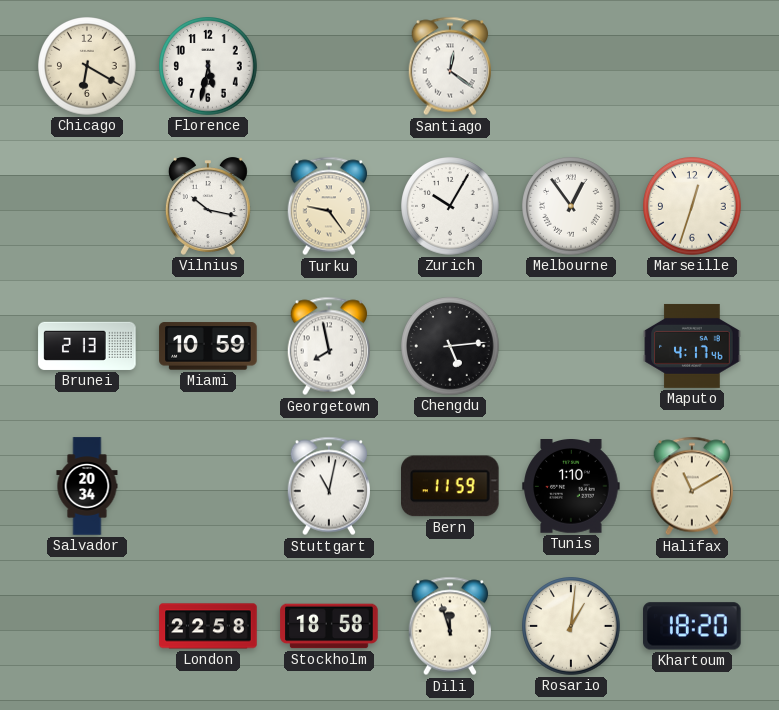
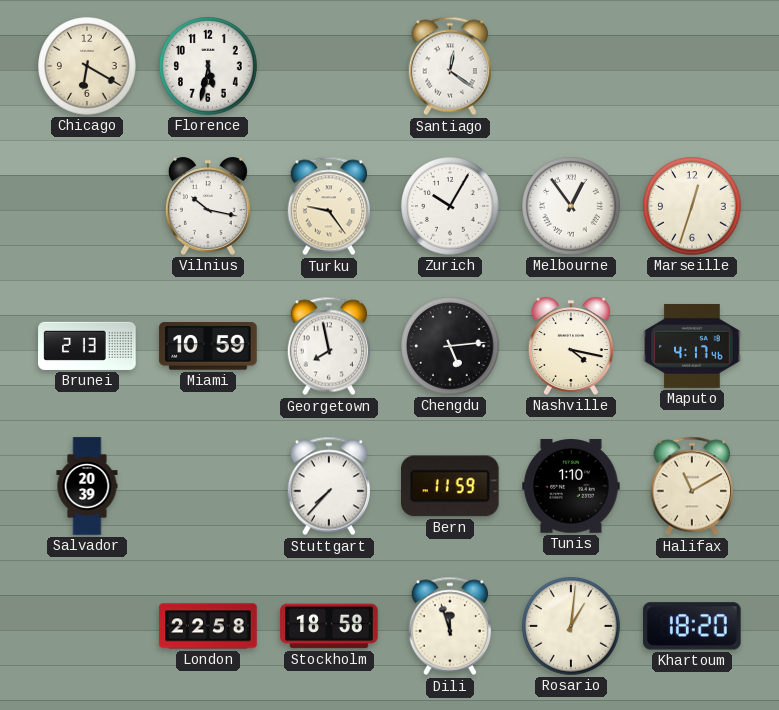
Nashville: none -> 4:17
Salvador: 20:34 -> 20:39
Stuttgart: 11:02 -> 7:37
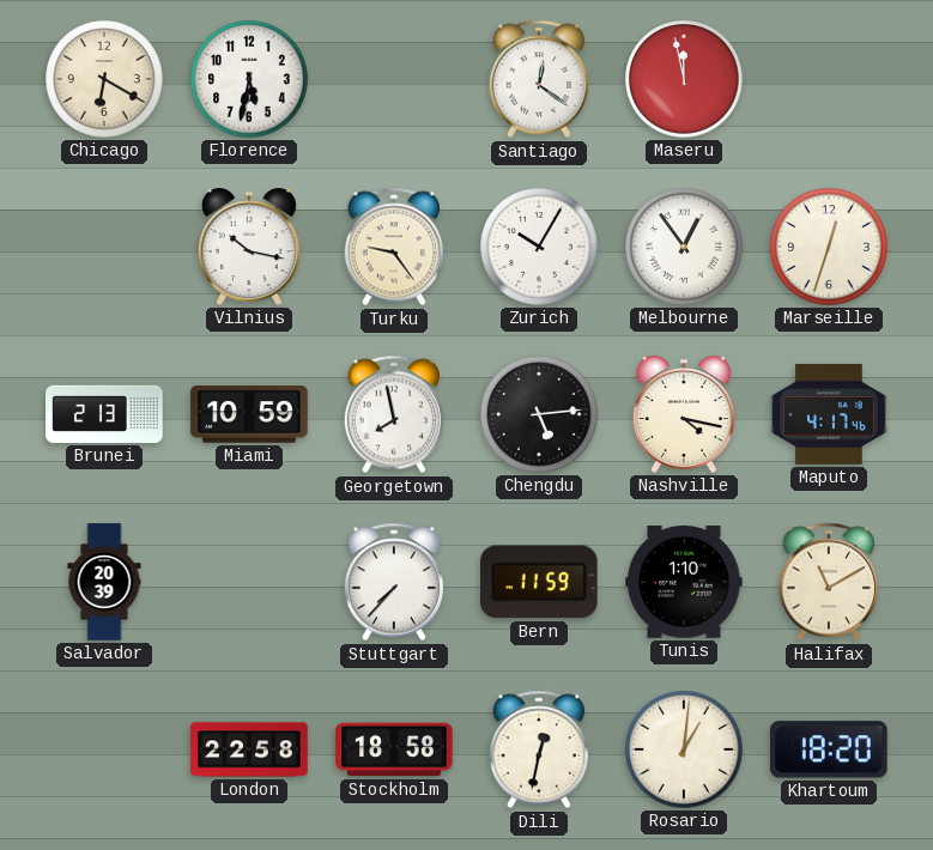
Maseru: none -> 11:58
Dili: 11:57 -> 12:32
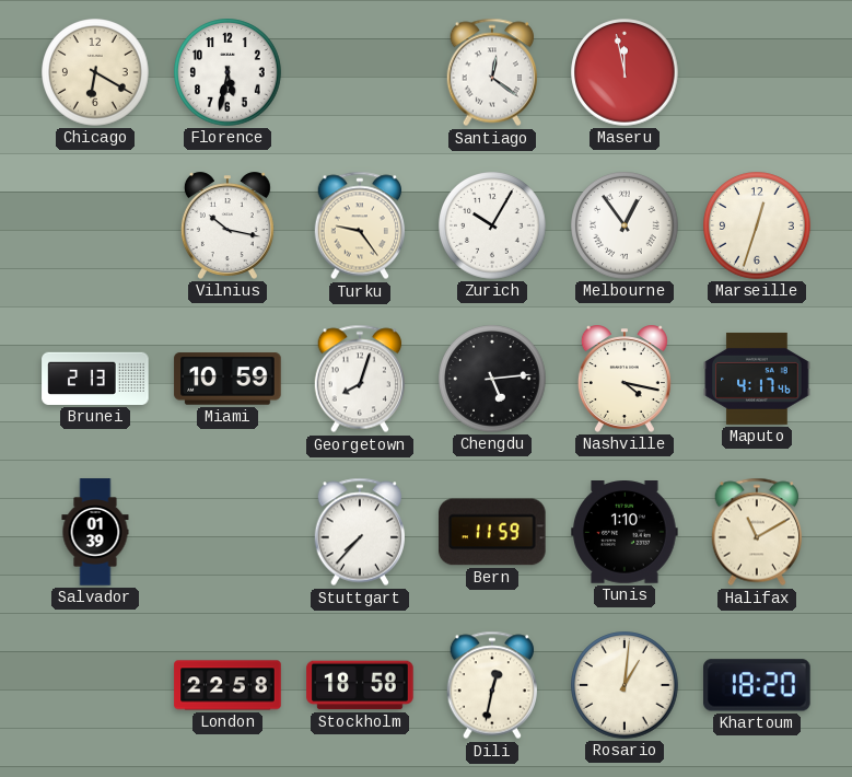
Georgetown: 7:58 -> 8:03
Salvador: 20:39 -> 01:39
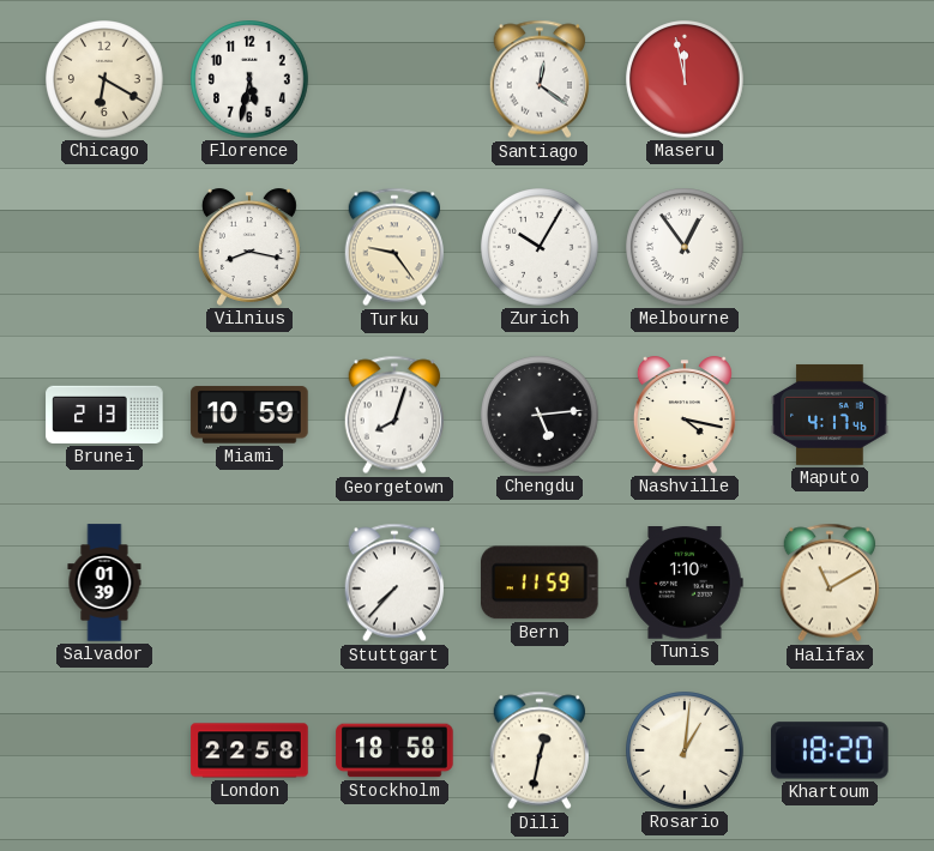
Vilnius: 10:17 -> 8:17
Marseille: 12:33 -> none
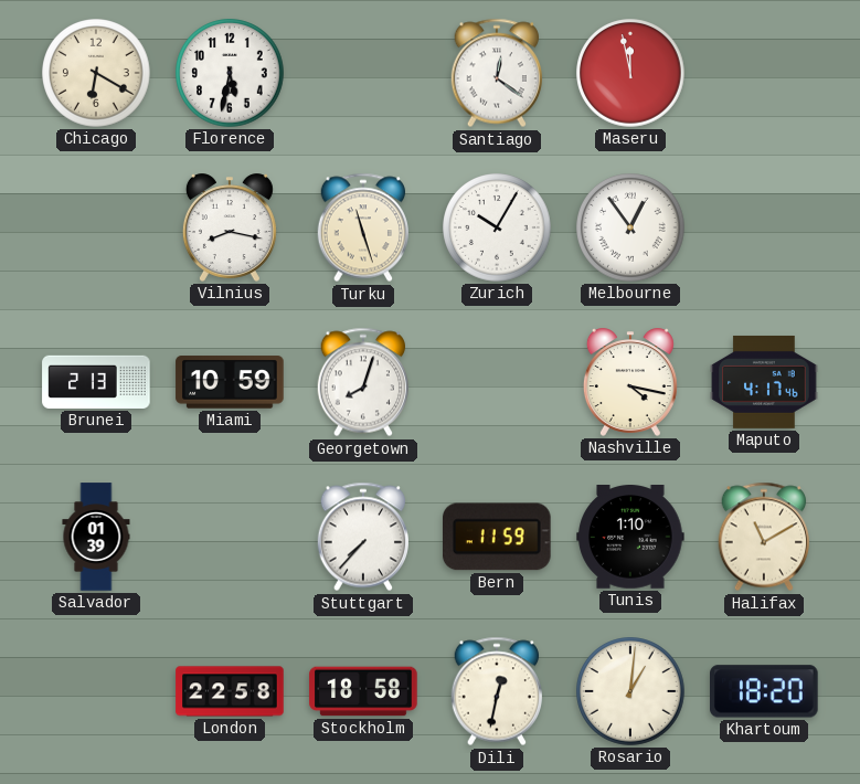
Turku: 9:24 -> 11:27
Chengdu: 5:14 -> none
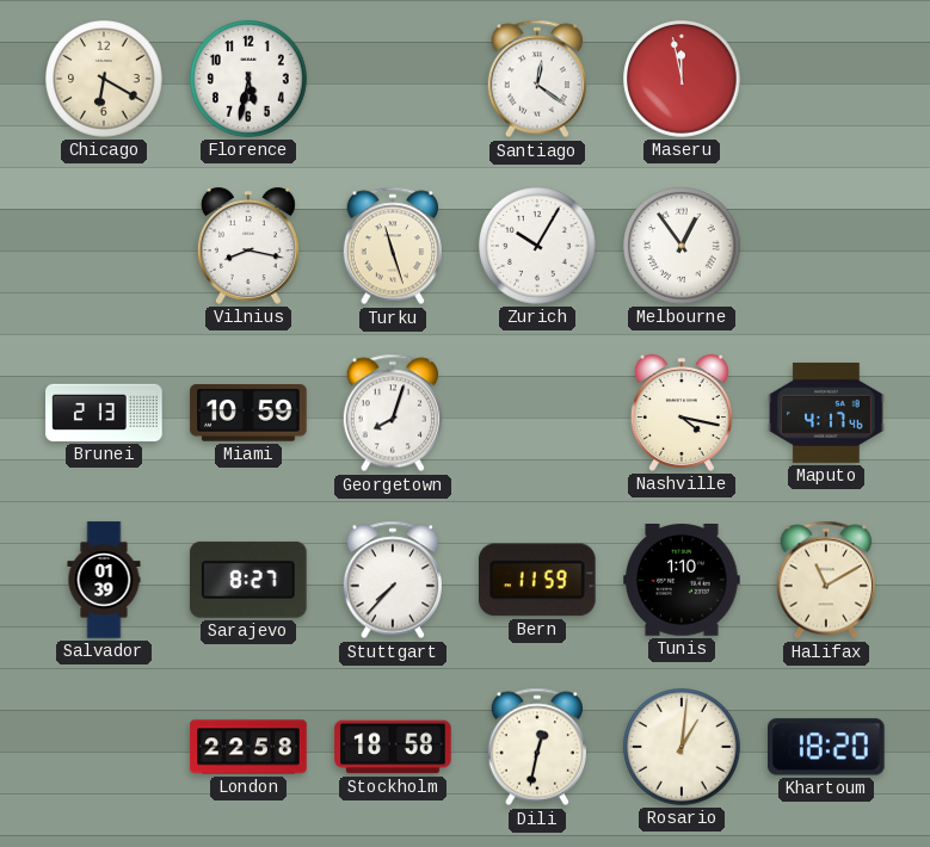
Sarajevo: none -> 8:27
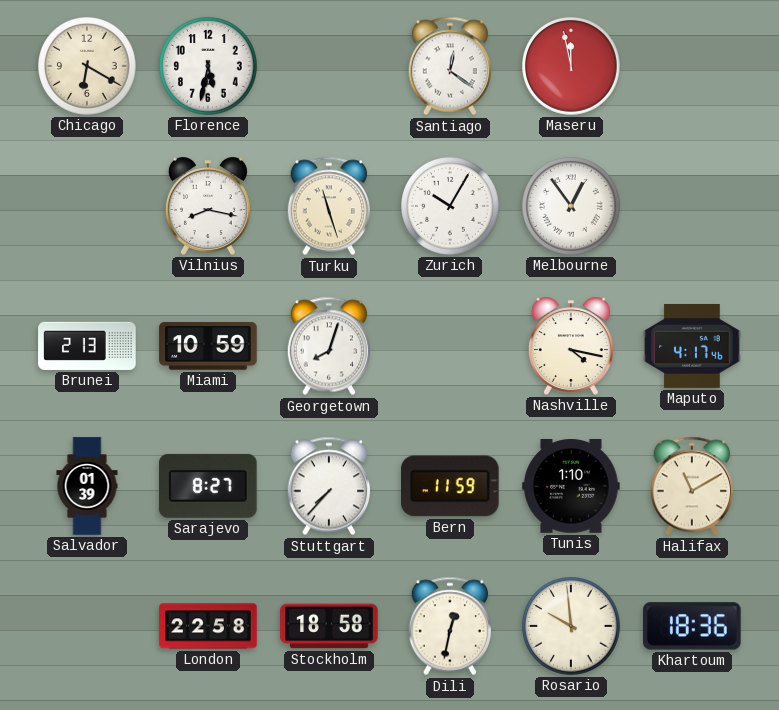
Rosario: 1:01 -> 9:59
Khartoum: 18:20 -> 18:36
